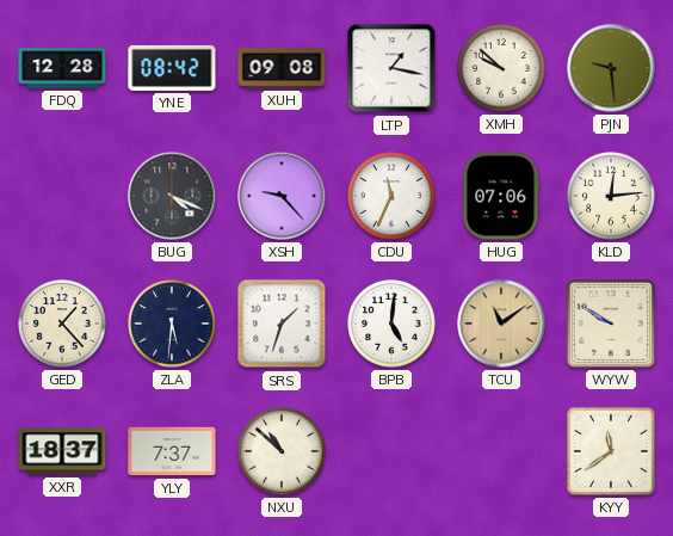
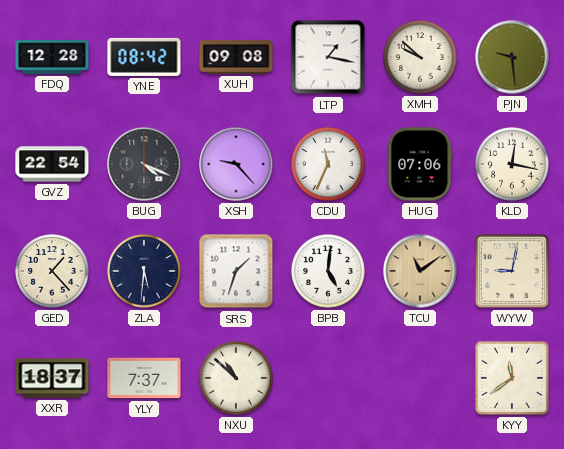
GVZ: none -> 22:54
KLD: 12:14 -> 12:17
WYW: 9:50 -> 9:02
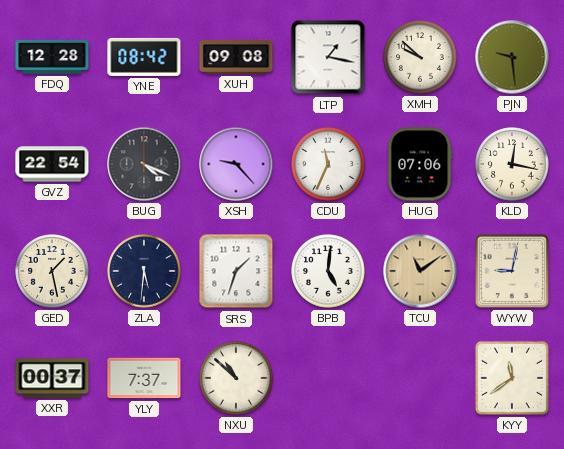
GED: 1:23 -> 1:28
XXR: 18:37 -> 00:37
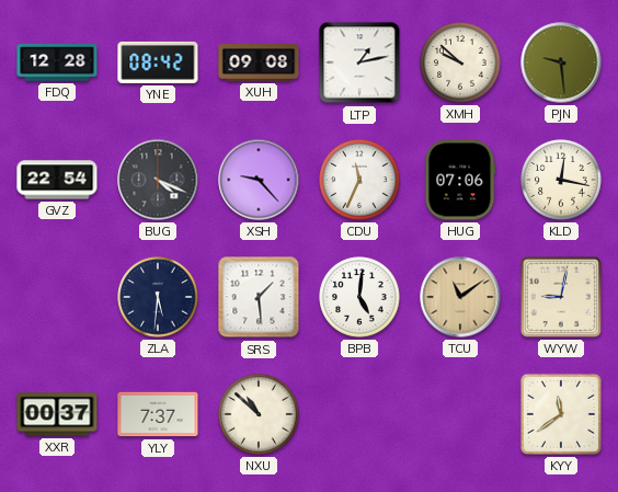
LTP: 1:17 -> 1:13
GED: 1:28 -> none
SRS: 1:33 -> 1:29
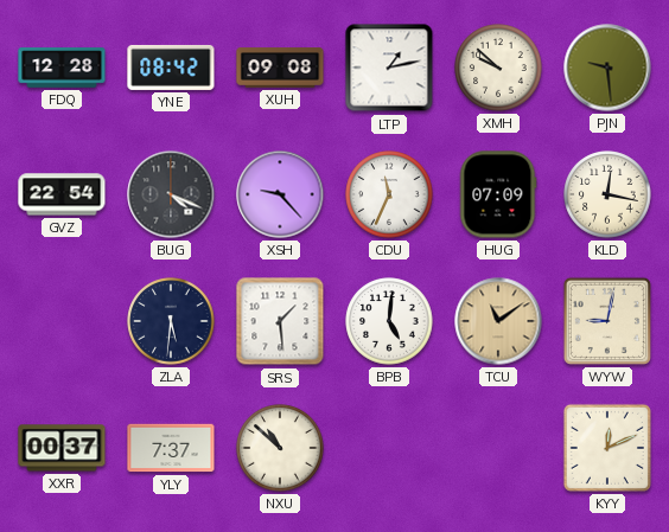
HUG: 07:06 -> 07:09
KYY: 11:39 -> 12:11
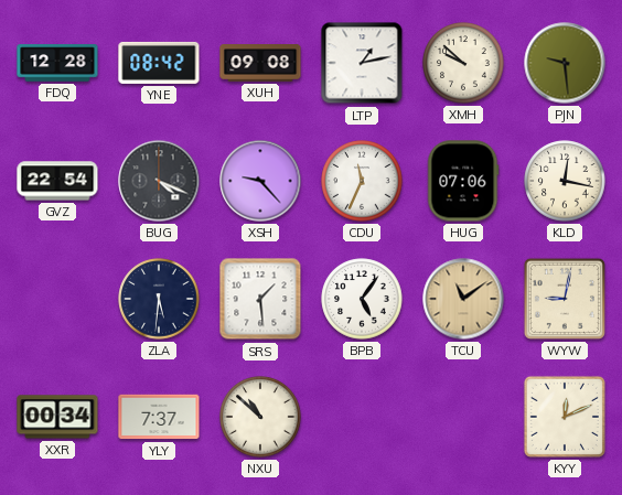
HUG: 07:09 -> 07:06
BPB: 5:01 -> 5:06
XXR: 00:37 -> 00:34
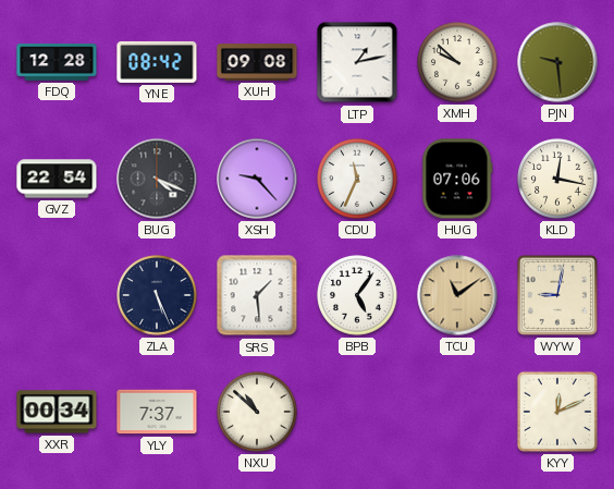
ZLA: 5:31 -> 5:26
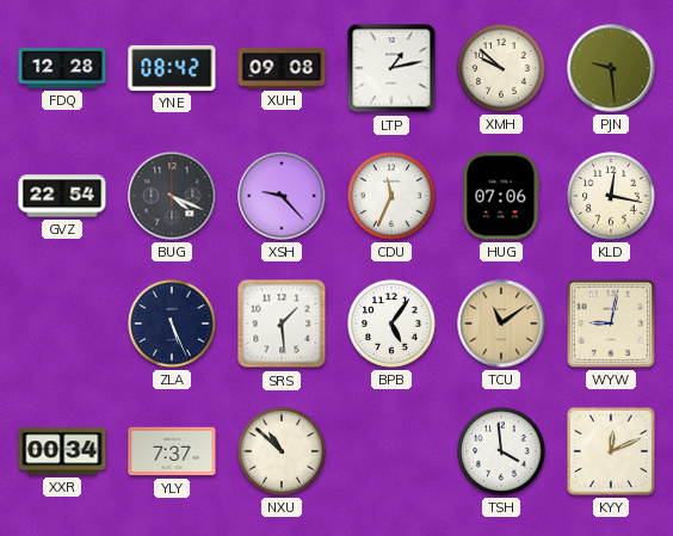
TSH: none -> 3:59
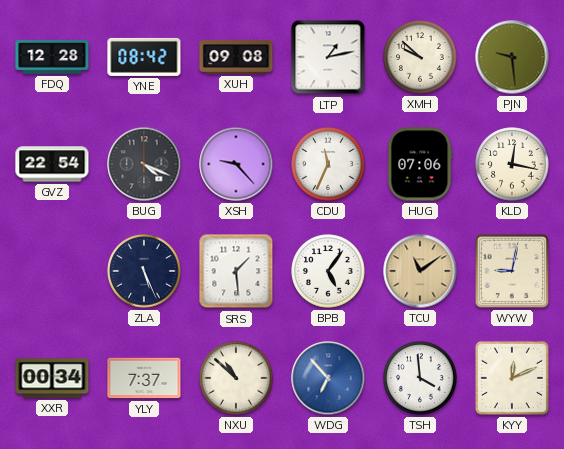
WDG: none -> 6:53
